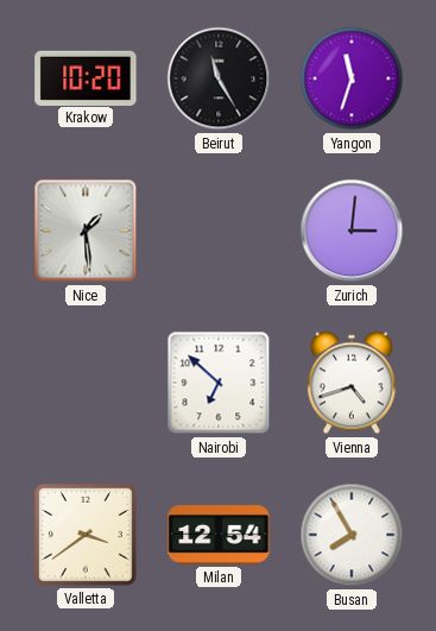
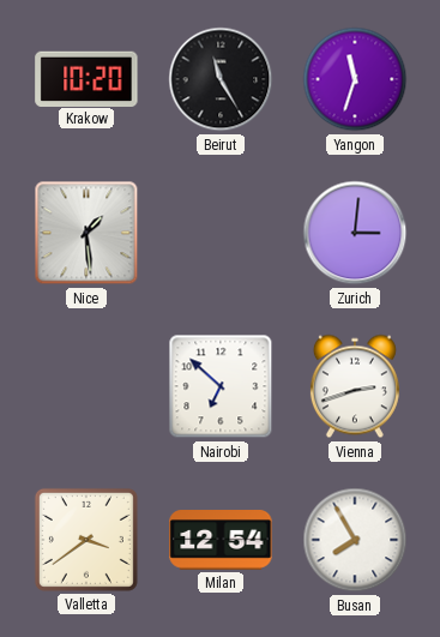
Vienna: 4:42 -> 2:42
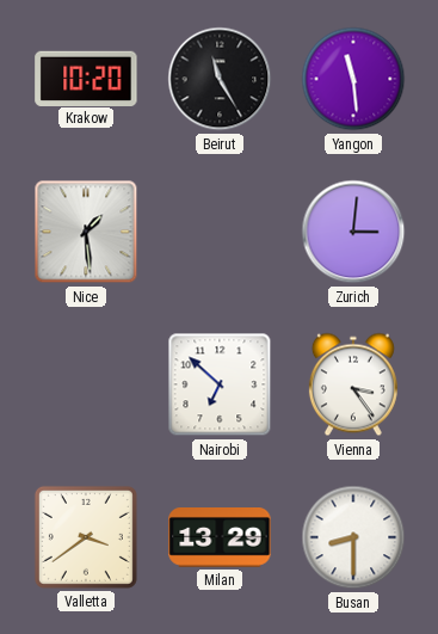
Yangon: 11:33 -> 11:29
Vienna: 2:42 -> 3:24
Milan: 12:54 -> 13:29
Busan: 7:55 -> 8:30
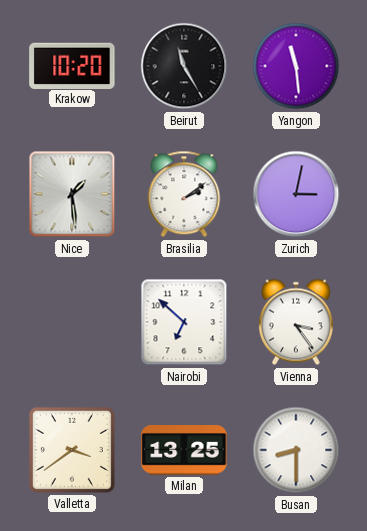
Brasilia: none -> 2:09
Zurich: 3:01 -> 3:02
Milan: 13:29 -> 13:25
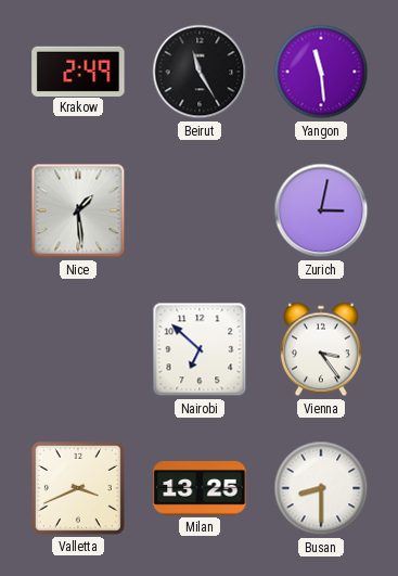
Krakow: 10:20 -> 2:49
Brasilia: 2:09 -> none
Valletta: 3:39 -> 3:41
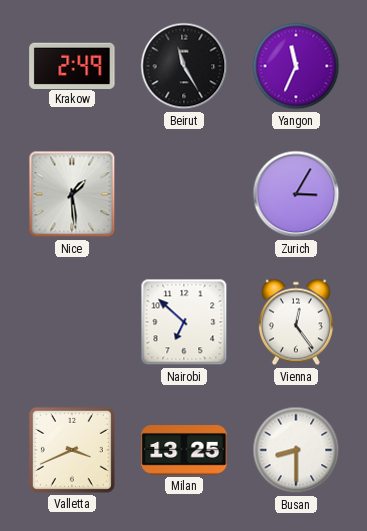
Yangon: 11:29 -> 11:34
Zurich: 3:02 -> 3:05
Vienna: 3:24 -> 12:24
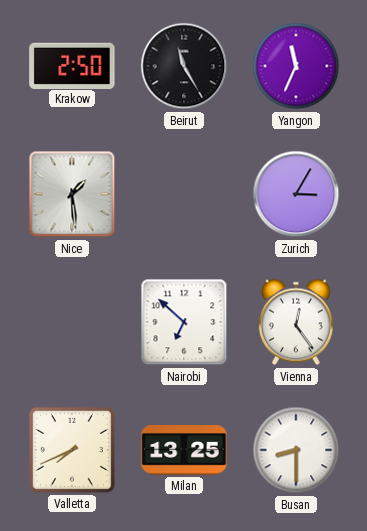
Krakow: 2:49 -> 2:50
Valletta: 3:41 -> 7:41
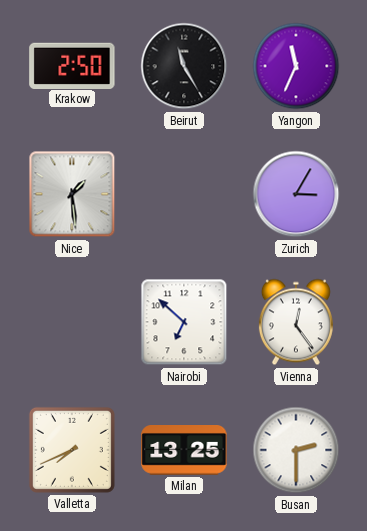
Busan: 8:30 -> 2:30
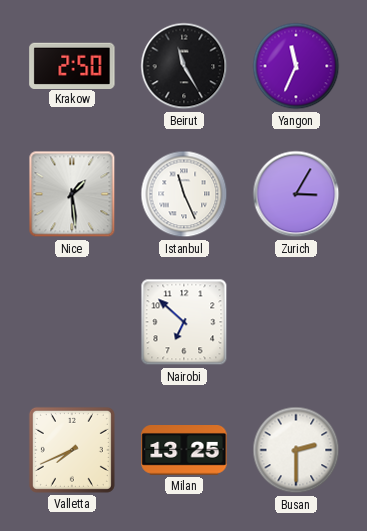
Istanbul: none -> 11:26
Vienna: 12:24 -> none
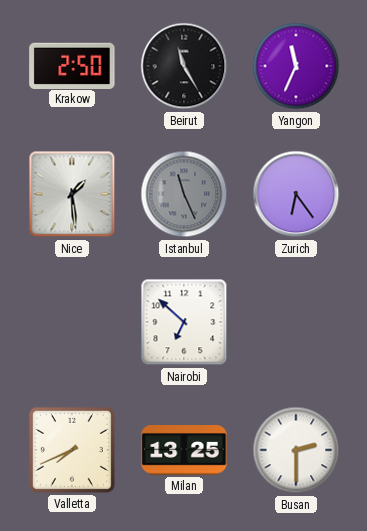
Istanbul dial: white -> grey
Zurich: 3:05 -> 6:24
